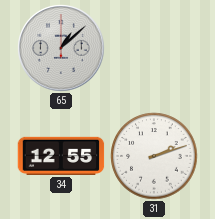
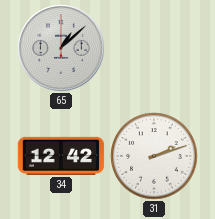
34: 12:55 -> 12:42
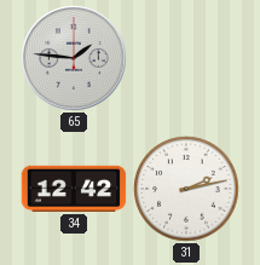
65: 1:08 -> 1:46
31: 2:12 -> 2:13
